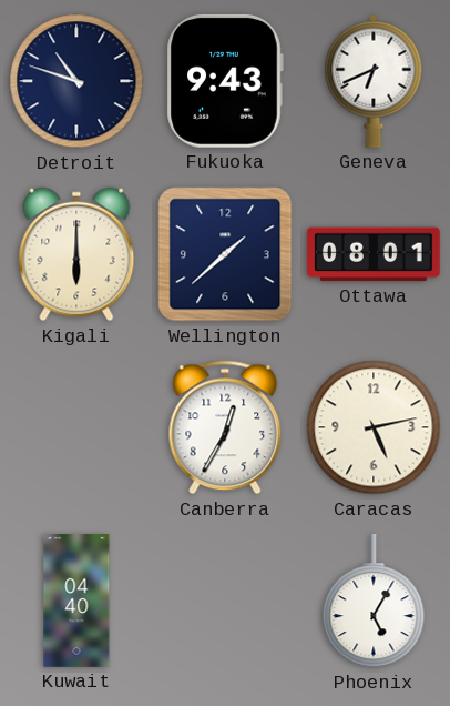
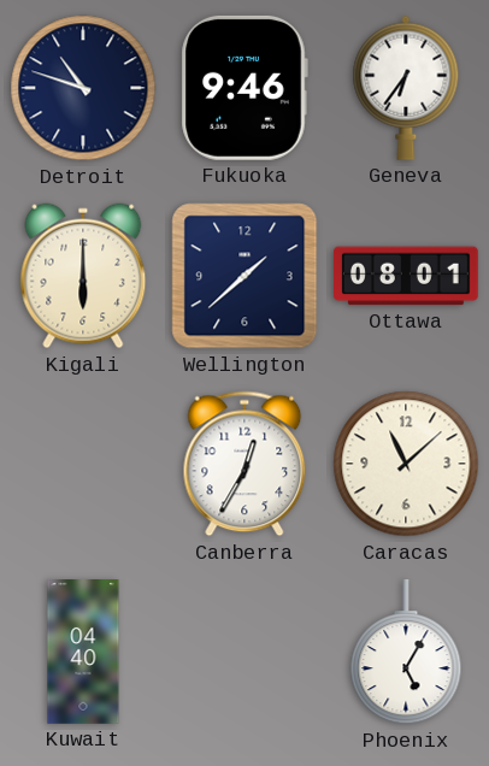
Fukuoka: 9:43 -> 9:46
Geneva: 6:41 -> 6:36
Caracas: 5:13 -> 11:08
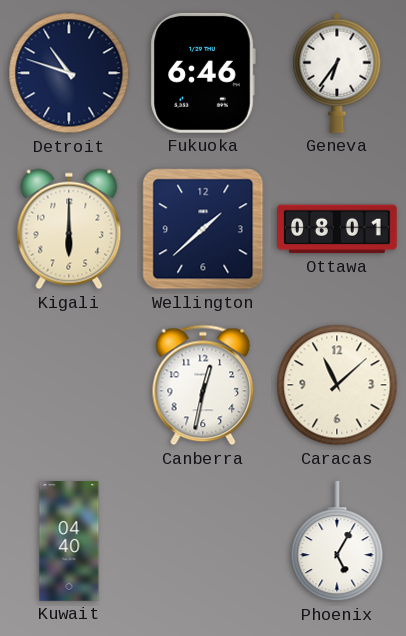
Fukuoka: 9:46 -> 6:46
Canberra: 12:35 -> 12:32
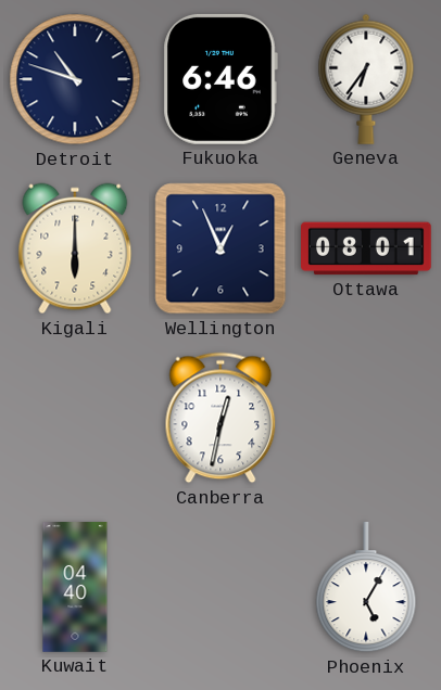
Wellington: 1:38 -> 12:56
Caracas: 11:08 -> none
